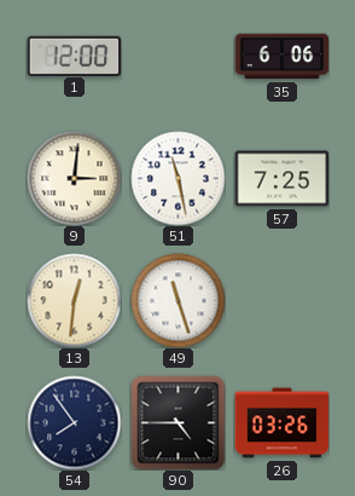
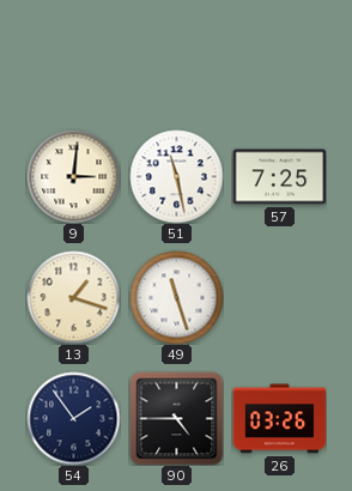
1: 12:00 -> none
35: 6:06 -> none
13: 12:31 -> 1:18
54: 7:54 -> 1:54
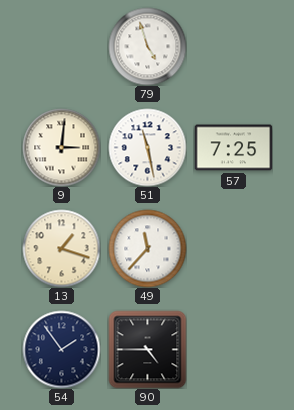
79: none -> 4:57
49: 11:27 -> 11:37
26: 03:26 -> none
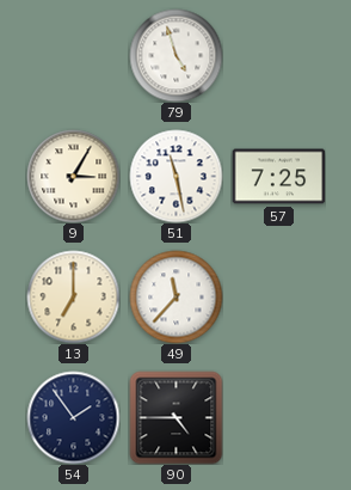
9: 3:01 -> 3:05
13: 1:18 -> 7:00
